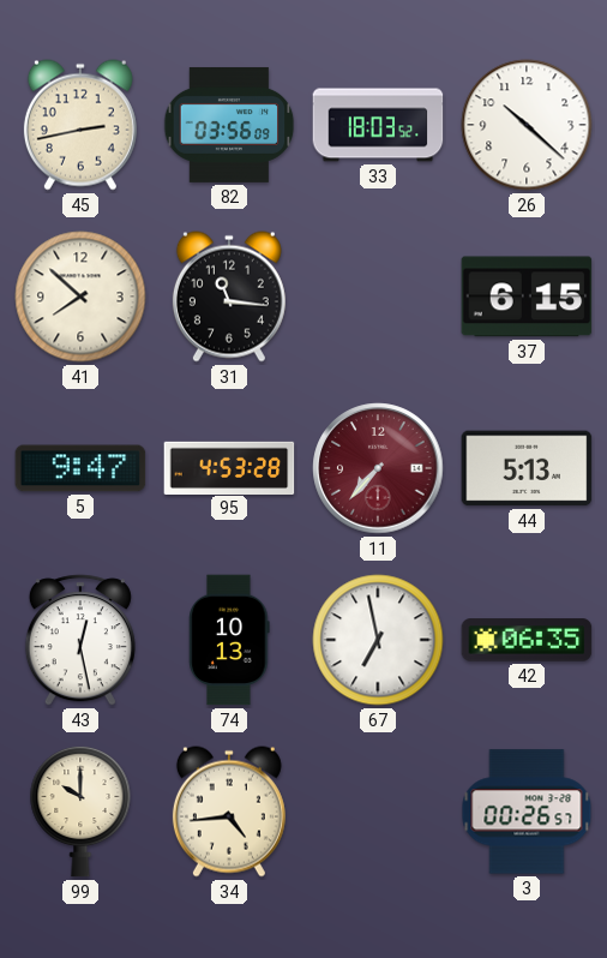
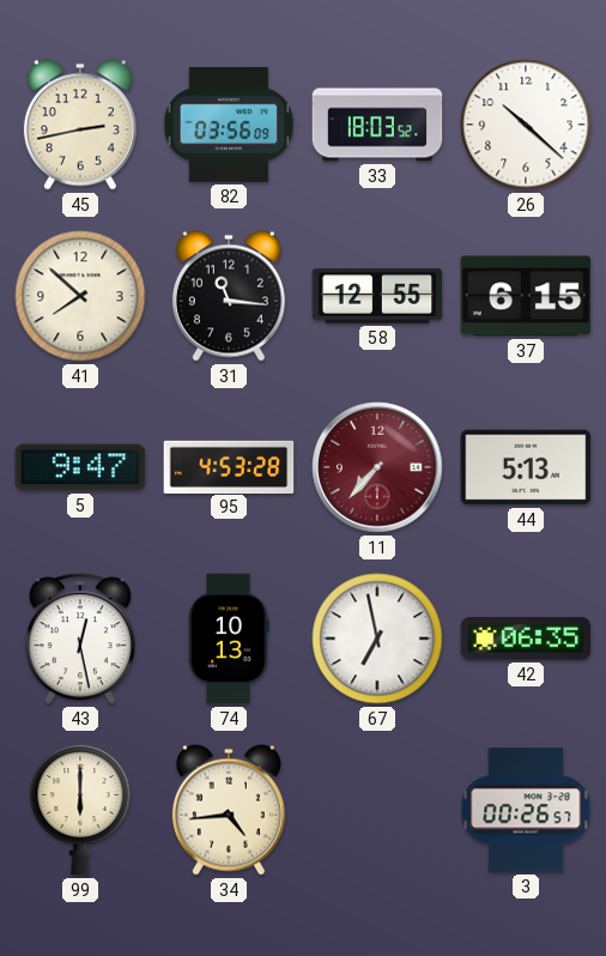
58: none -> 12:55
99: 10:00 -> 6:00
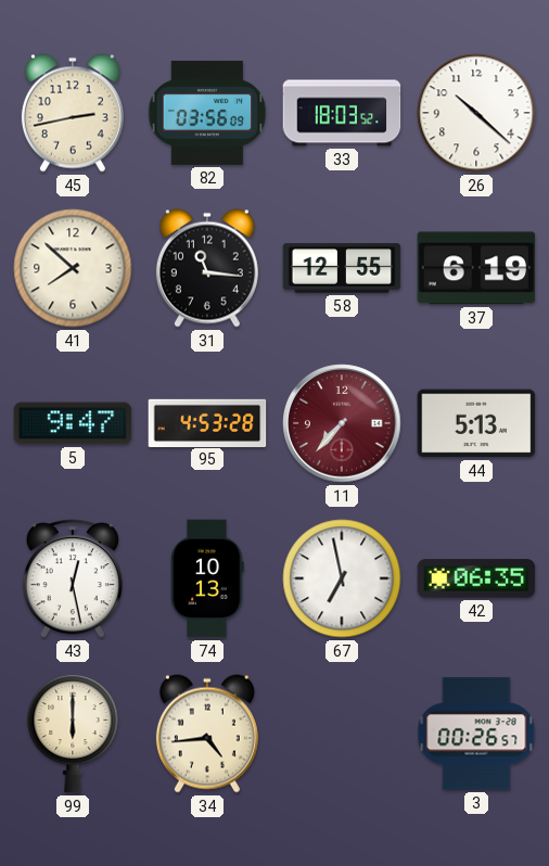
37: 6:15 -> 6:19
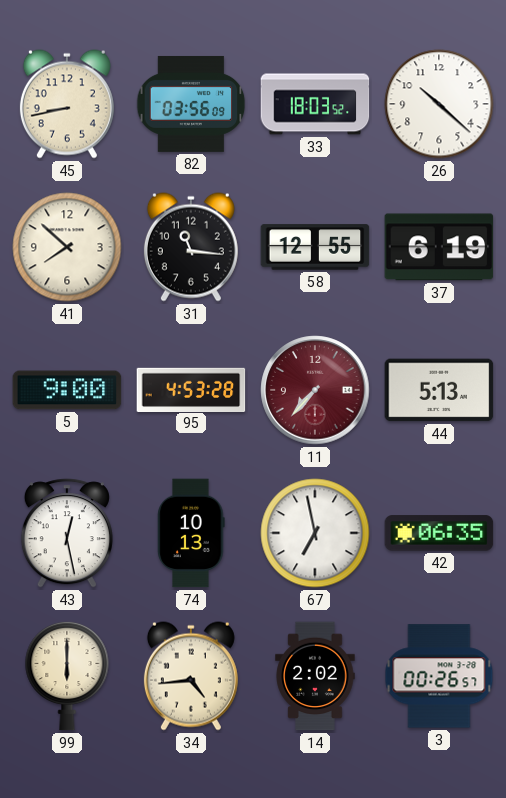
45: 2:43 -> 8:43
5: 9:47 -> 9:00
14: none -> 2:02
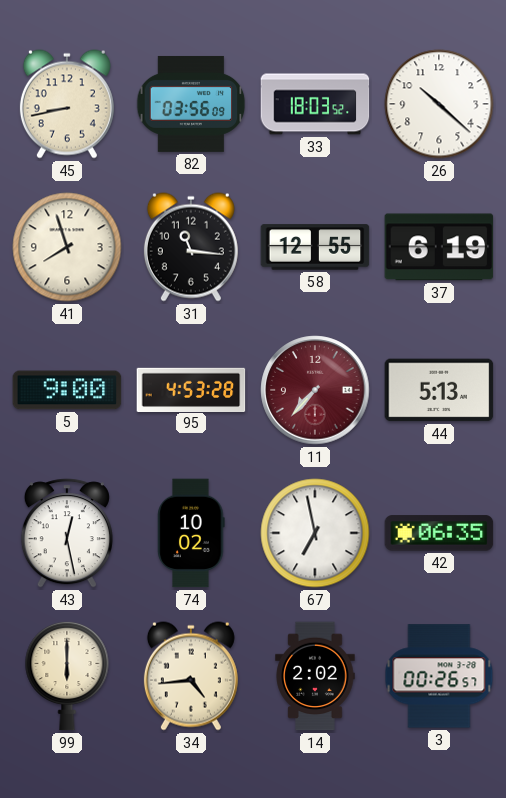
41: 7:52 -> 7:57
74: 10:13 -> 10:02
